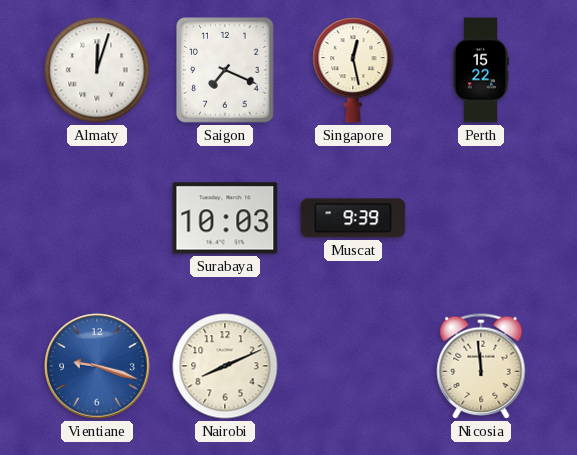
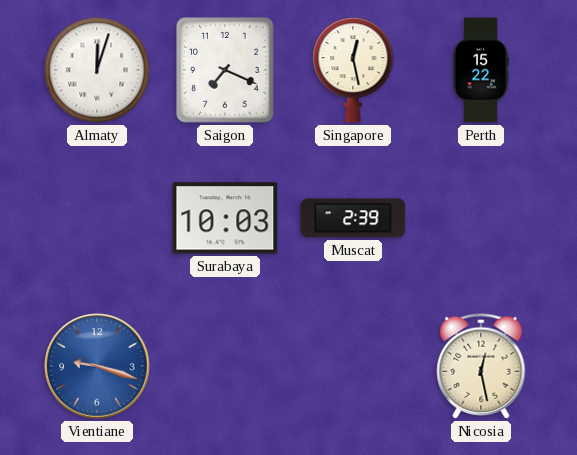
Muscat: 9:39 -> 2:39
Nairobi: 8:11 -> none
Nicosia: 11:59 -> 12:28
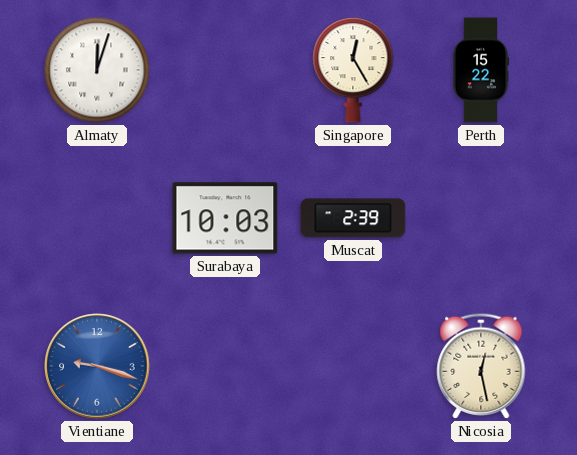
Saigon: 7:19 -> none
Singapore: 12:28 -> 12:25
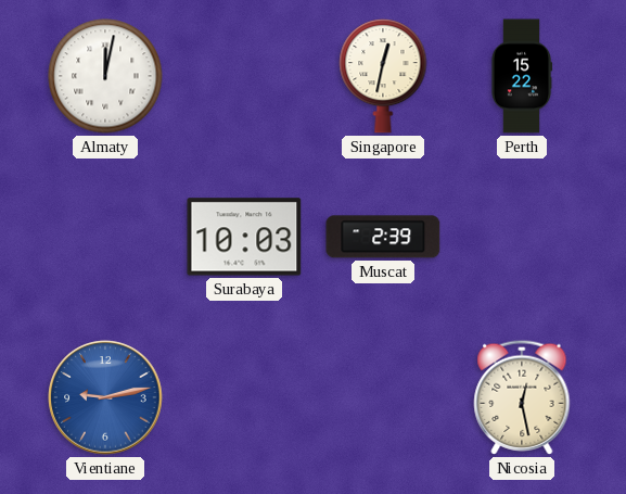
Almaty: 12:03 -> 12:02
Singapore: 12:25 -> 12:32
Vientiane: 9:18 -> 9:13
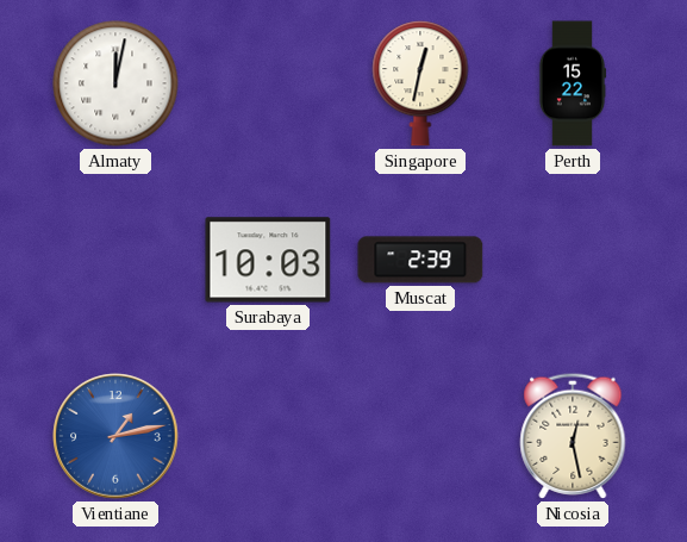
Vientiane: 9:13 -> 1:13
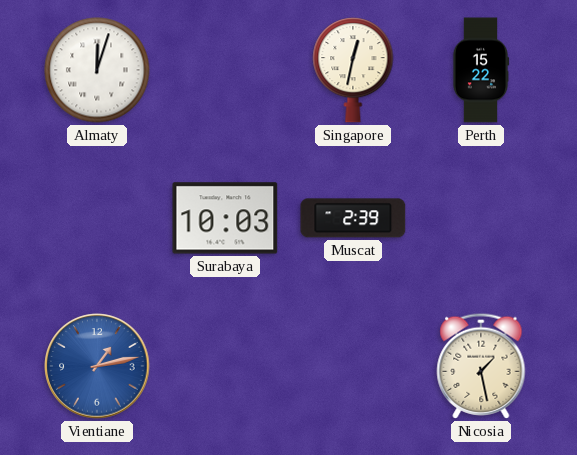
Almaty: 12:02 -> 12:03
Nicosia: 12:28 -> 1:28
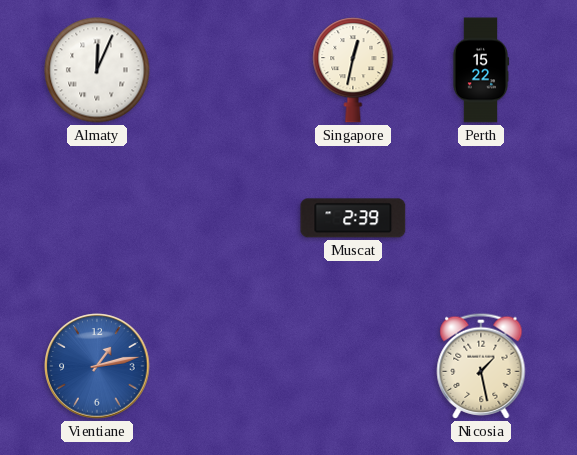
Almaty: 12:03 -> 12:04
Surabaya: 10:03 -> none
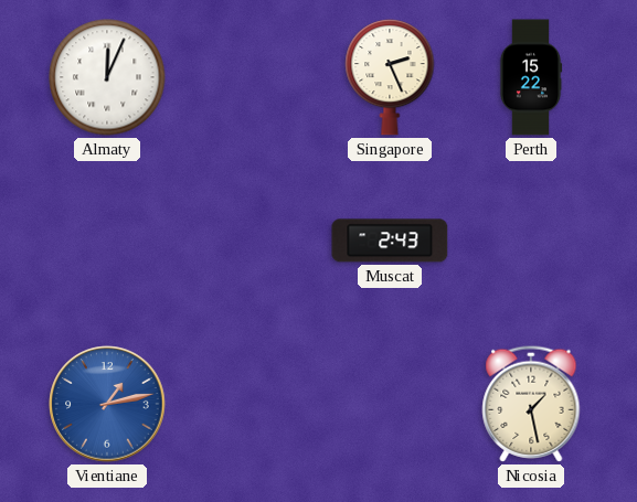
Singapore: 12:32 -> 2:26
Muscat: 2:39 -> 2:43
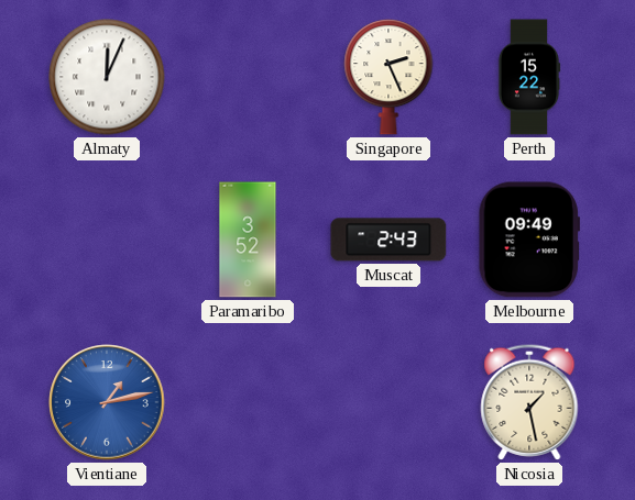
Paramaribo: none -> 3:52
Melbourne: none -> 09:49
